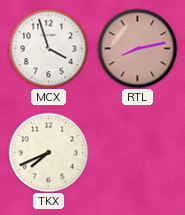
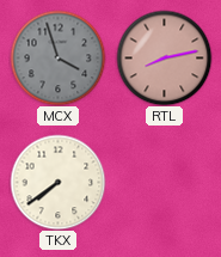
MCX dial: white -> grey
TKX: 7:41 -> 7:39
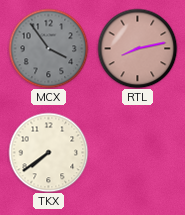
MCX: 3:57 -> 3:54
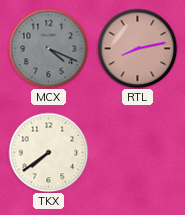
MCX: 3:54 -> 4:19
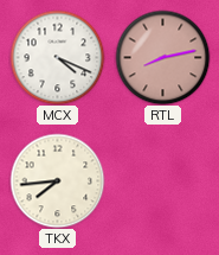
MCX dial: grey -> white
TKX: 7:39 -> 7:44
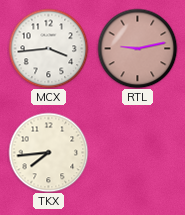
MCX: 4:19 -> 3:44
RTL: 8:13 -> 9:13
